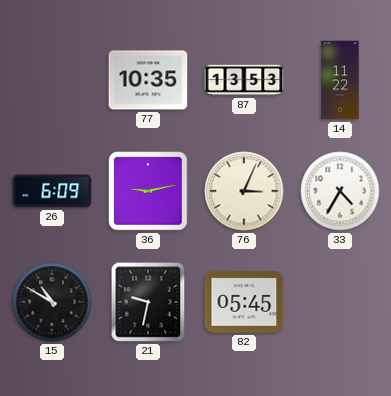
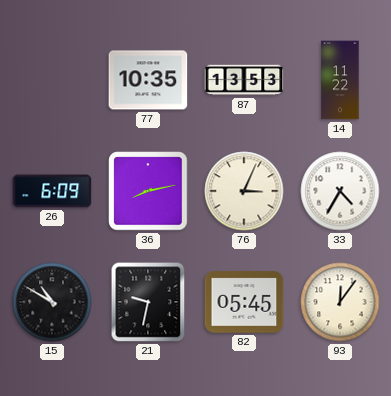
36: 9:13 -> 8:13
93: none -> 12:06
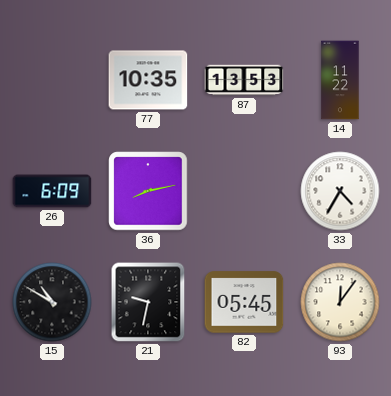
76: 3:04 -> none
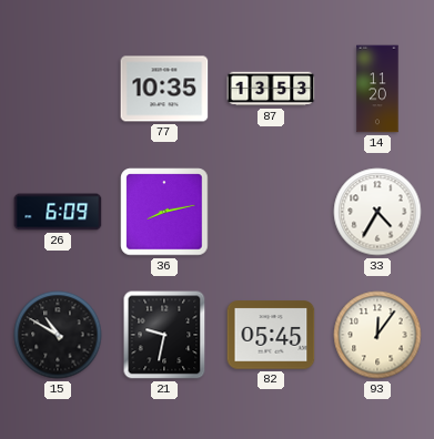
14: 11:22 -> 11:20
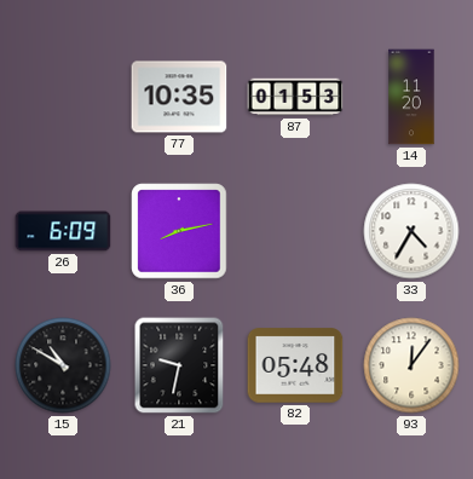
87: 13:53 -> 01:53
82: 05:45 -> 05:48
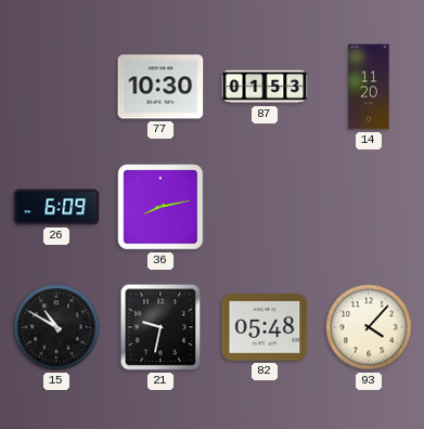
77: 10:35 -> 10:30
33: 4:35 -> none
93: 12:06 -> 4:07
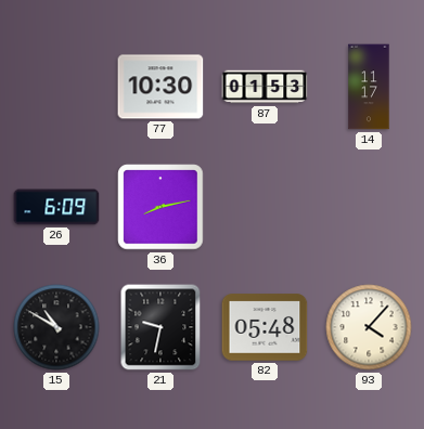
14: 11:20 -> 11:17
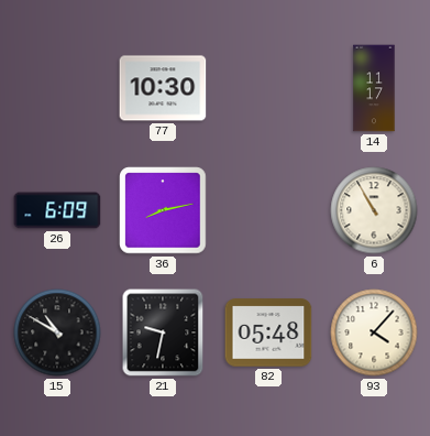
87: 01:53 -> none
6: none -> 10:55
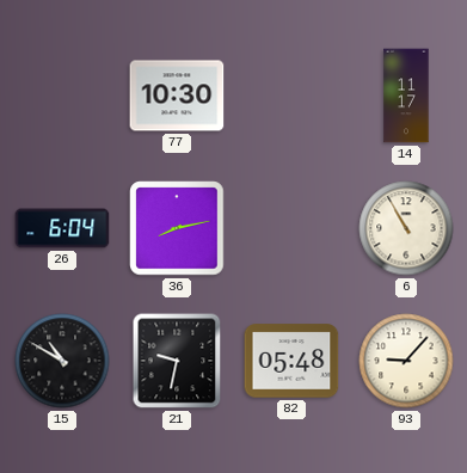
26: 6:09 -> 6:04
93: 4:07 -> 9:07
